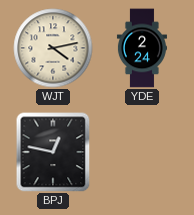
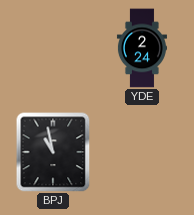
WJT: 4:13 -> none
BPJ: 12:47 -> 10:58
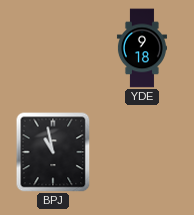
YDE: 2:24 -> 9:18
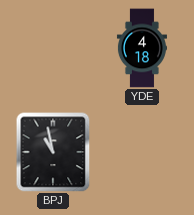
YDE: 9:18 -> 4:18
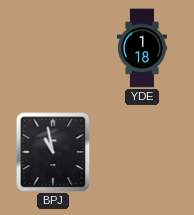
YDE: 4:18 -> 1:18
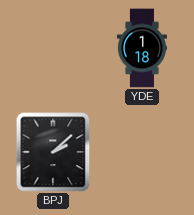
BPJ: 10:58 -> 2:08
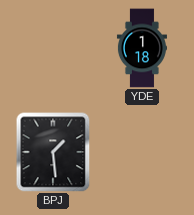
BPJ: 2:08 -> 1:29
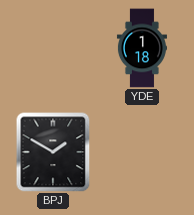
BPJ: 1:29 -> 1:50
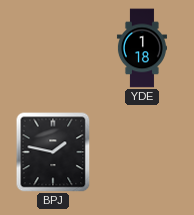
BPJ: 1:50 -> 1:47
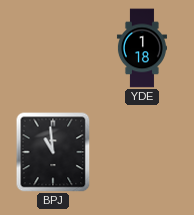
BPJ: 1:47 -> 10:59
